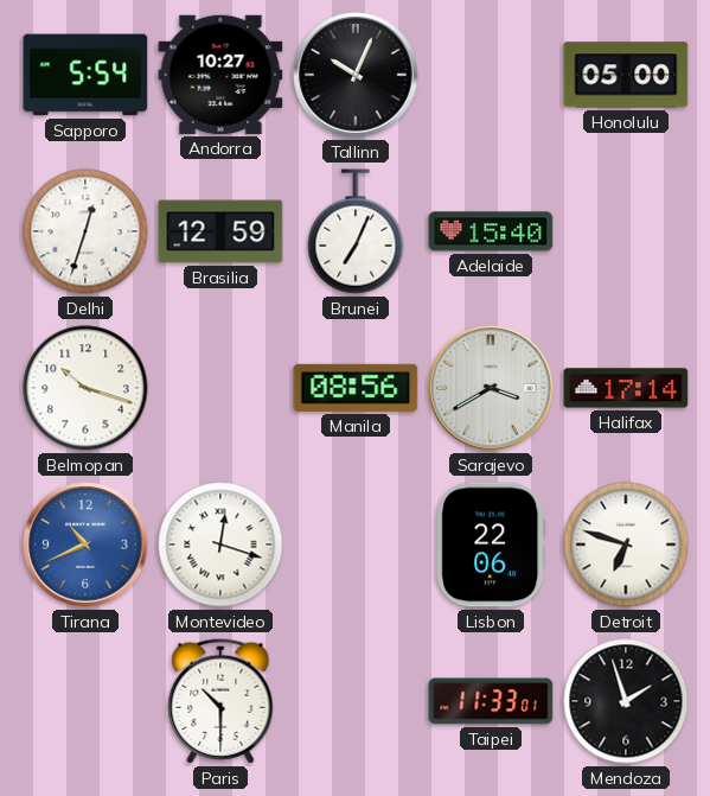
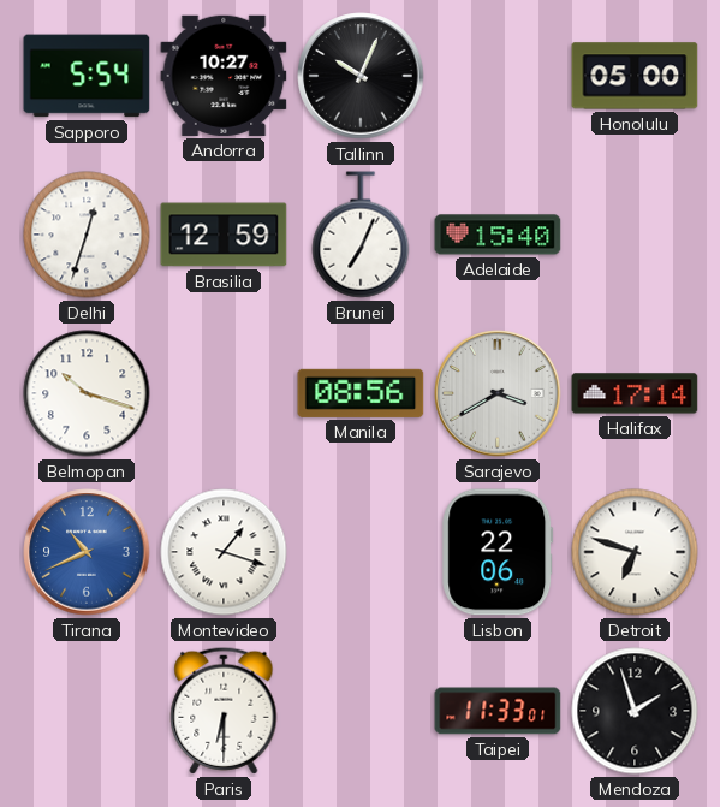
Montevideo: 12:18 -> 1:18
Paris: 10:30 -> 6:30
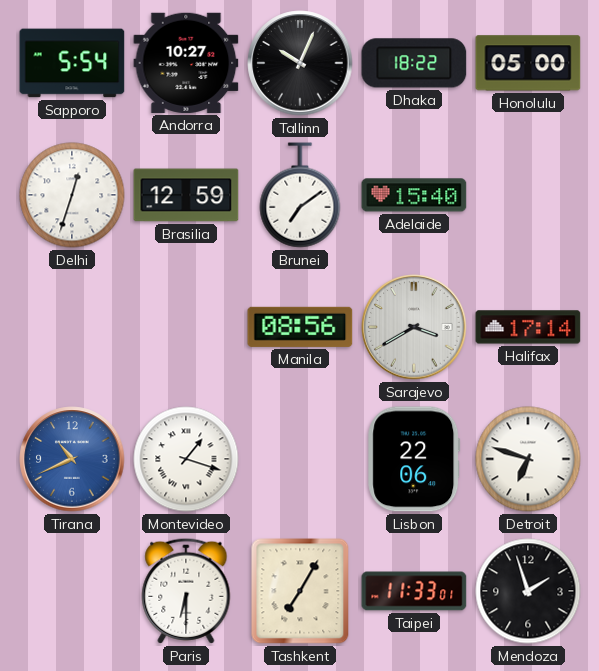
Dhaka: none -> 18:22
Brunei: 7:04 -> 7:09
Belmopan: 10:18 -> none
Tashkent: none -> 7:05
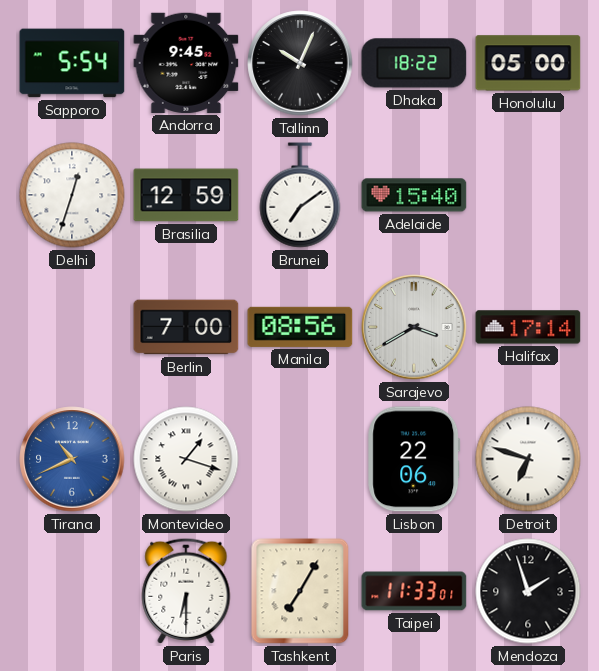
Andorra: 10:27 -> 9:45
Berlin: none -> 7:00
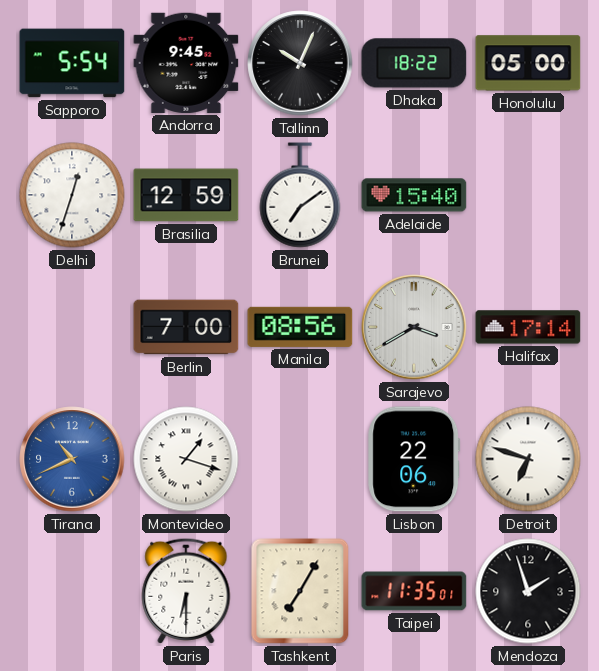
Taipei: 11:33 -> 11:35
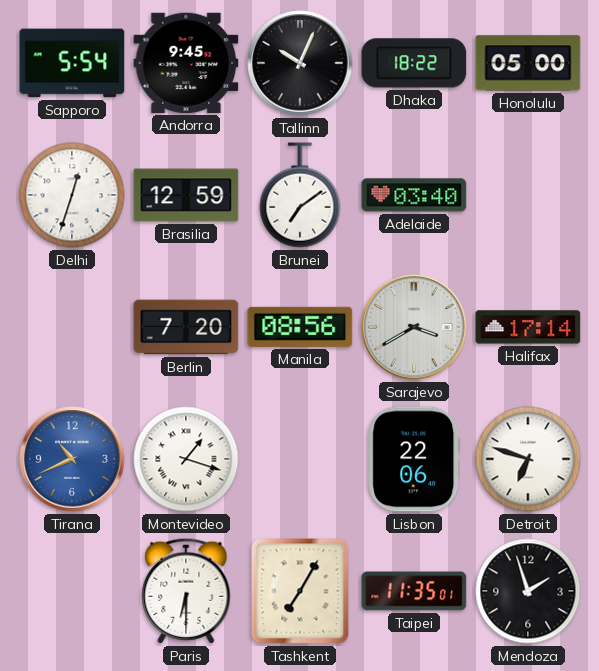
Adelaide: 15:40 -> 03:40
Berlin: 7:00 -> 7:20
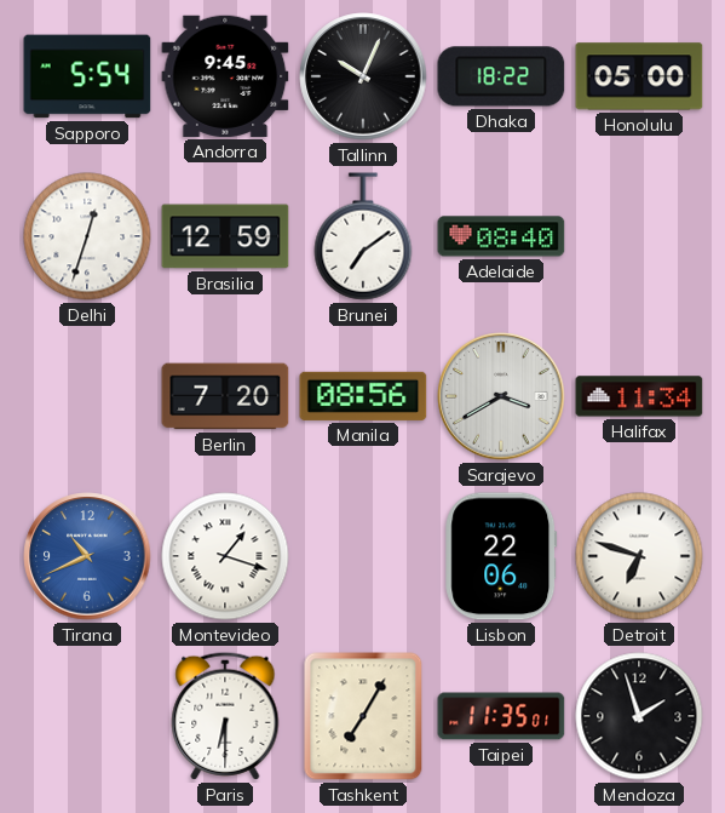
Adelaide: 03:40 -> 08:40
Halifax: 17:14 -> 11:34
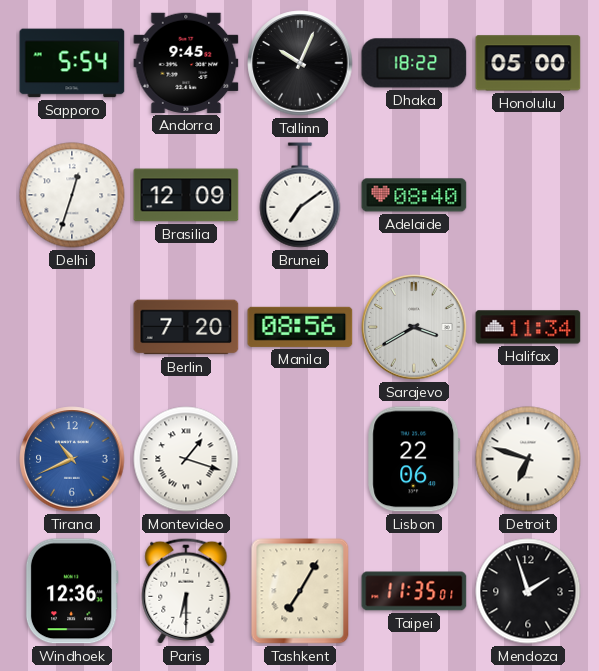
Brasilia: 12:59 -> 12:09
Windhoek: none -> 12:36
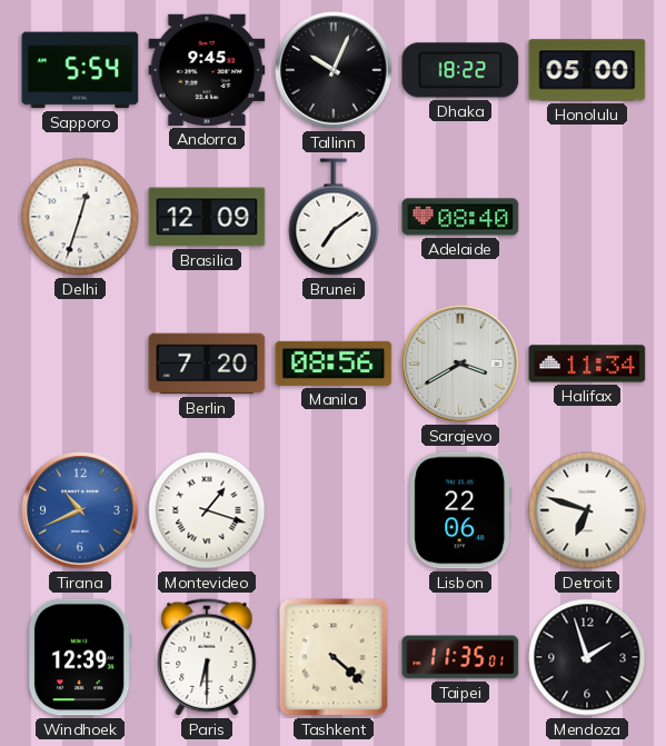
Windhoek: 12:36 -> 12:39
Tashkent: 7:05 -> 4:22
